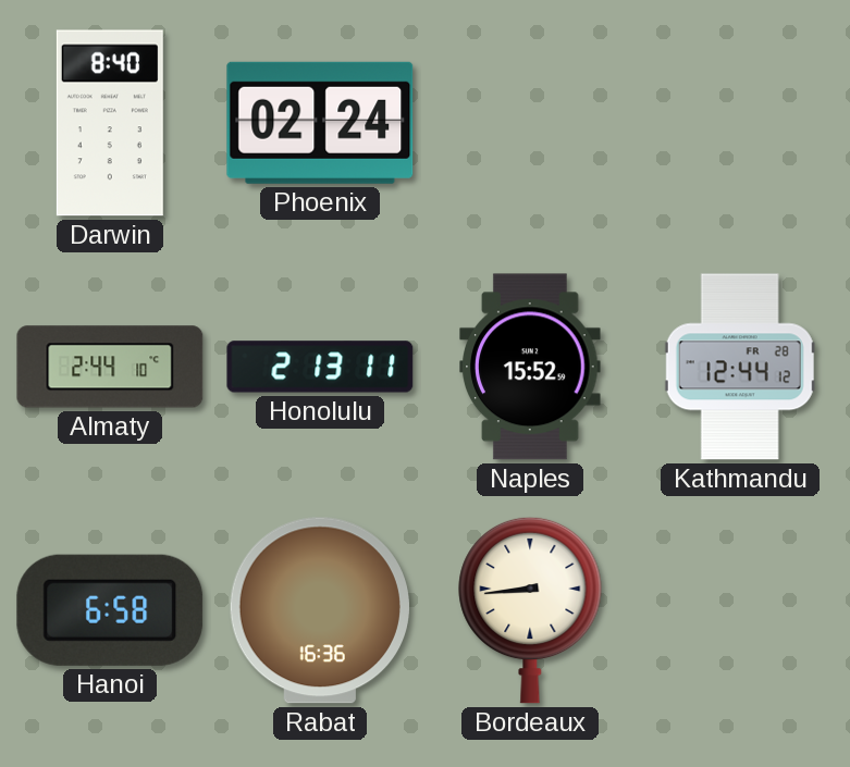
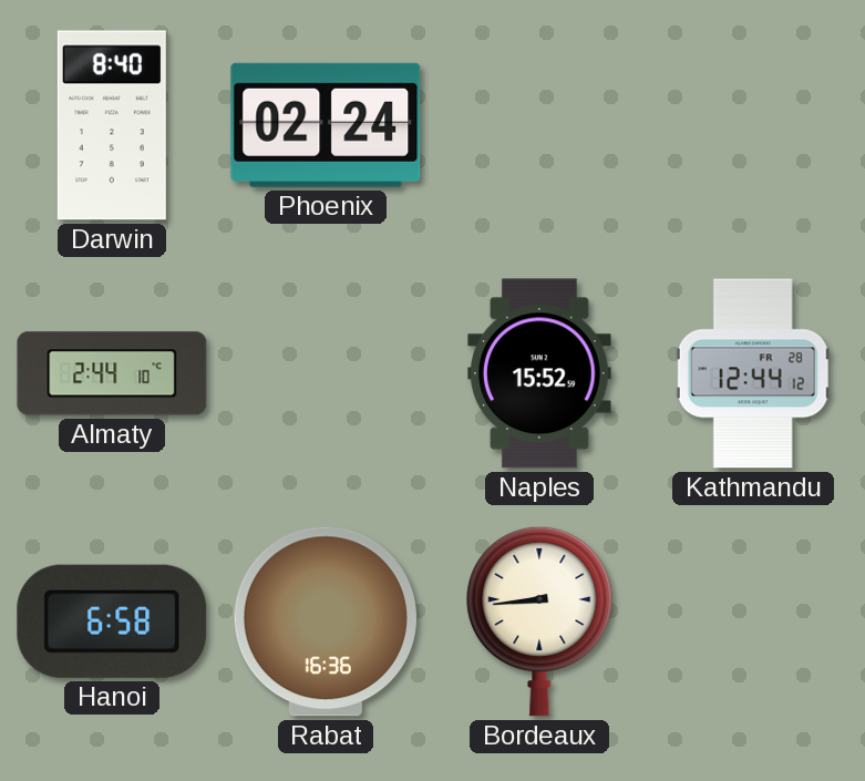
Honolulu: 2:13 -> none
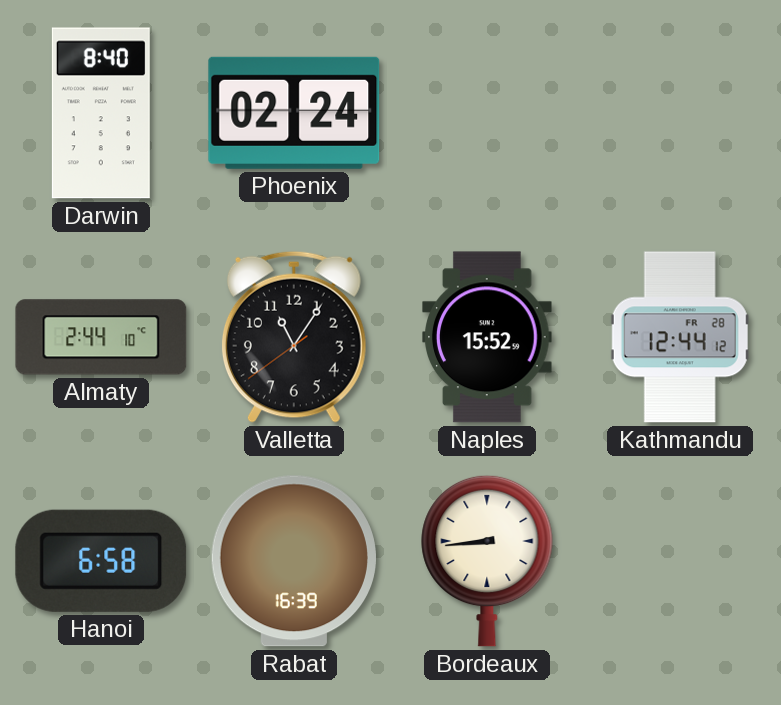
Valletta: none -> 11:05
Rabat: 16:36 -> 16:39
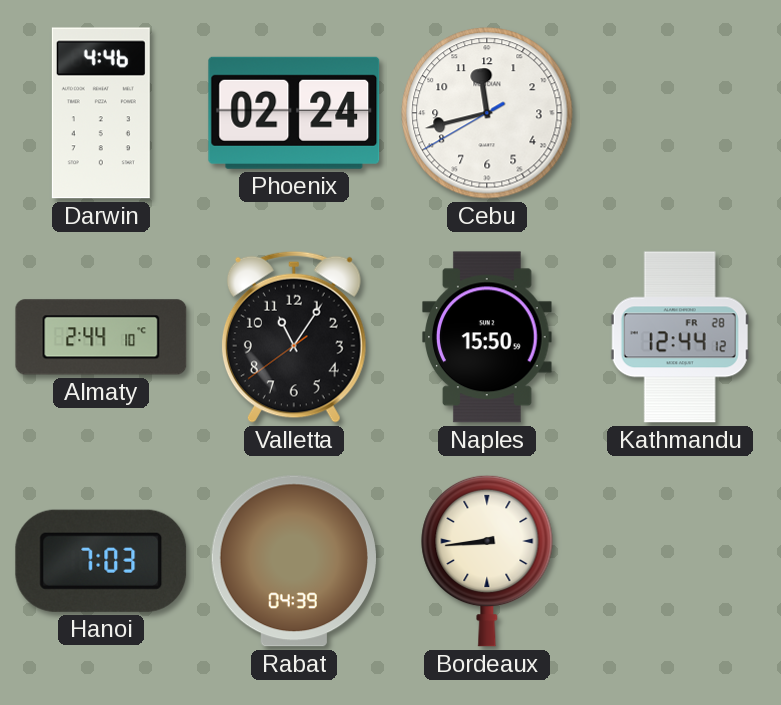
Darwin: 8:40 -> 4:46
Cebu: none -> 11:42
Naples: 15:52 -> 15:50
Hanoi: 6:58 -> 7:03
Rabat: 16:39 -> 04:39
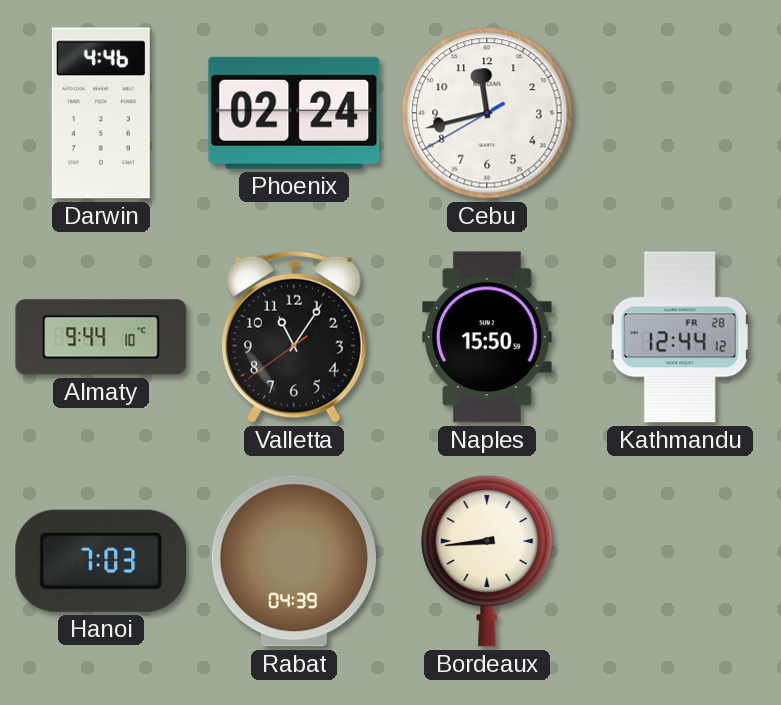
Almaty: 2:44 -> 9:44
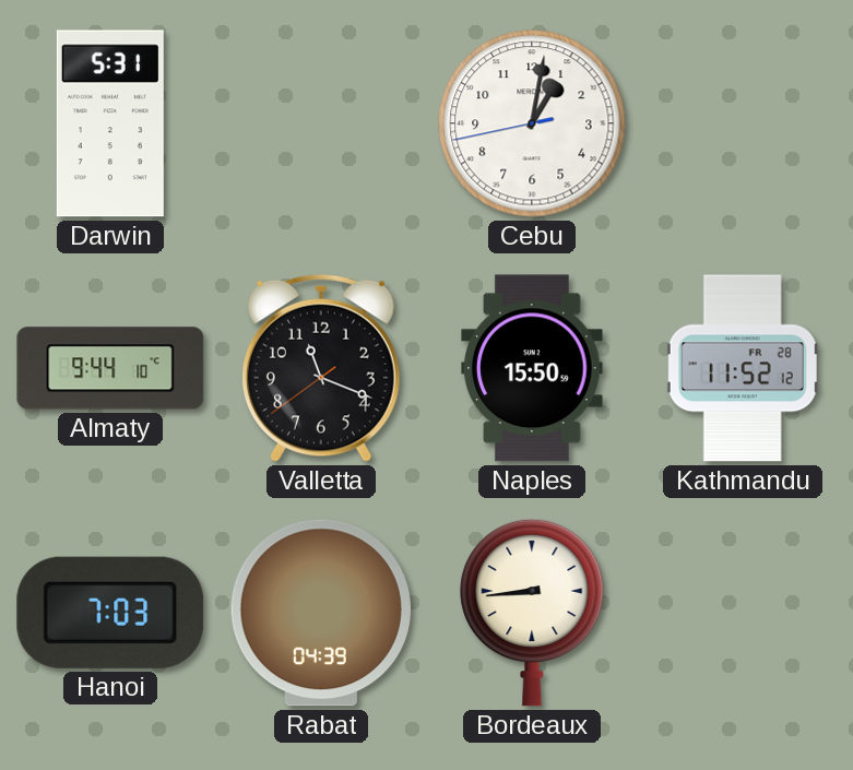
Darwin: 4:46 -> 5:31
Phoenix: 02:24 -> none
Cebu: 11:42 -> 1:01
Valletta: 11:05 -> 11:18
Kathmandu: 12:44 -> 11:52
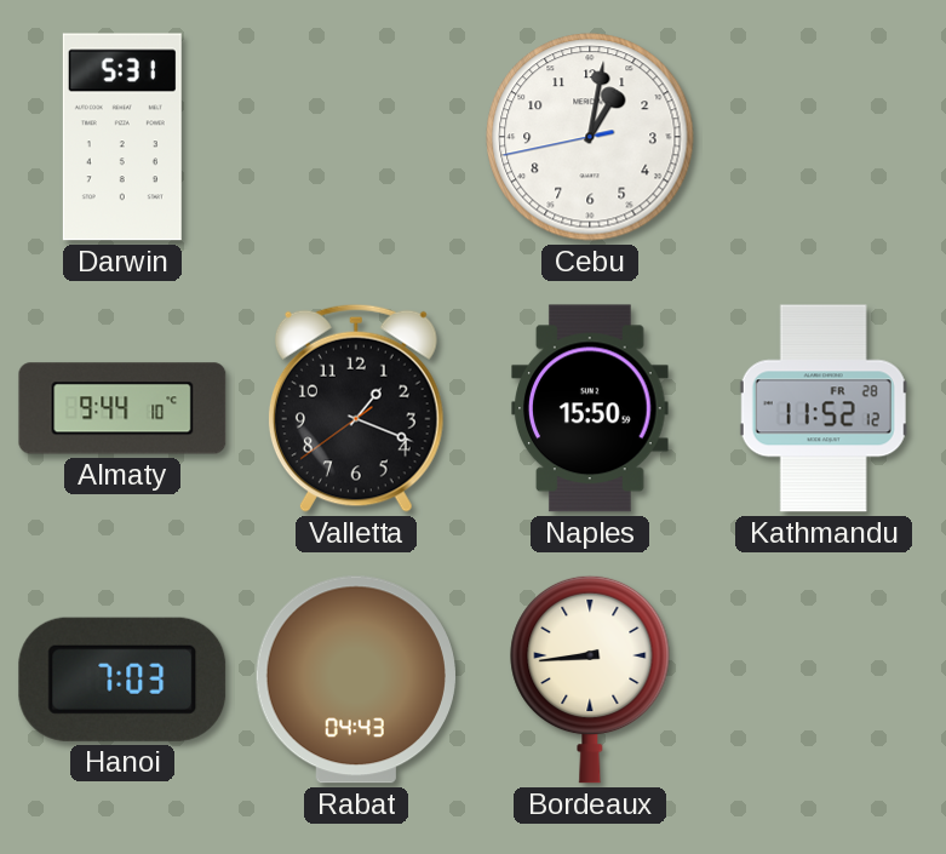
Valletta: 11:18 -> 1:18
Rabat: 04:39 -> 04:43
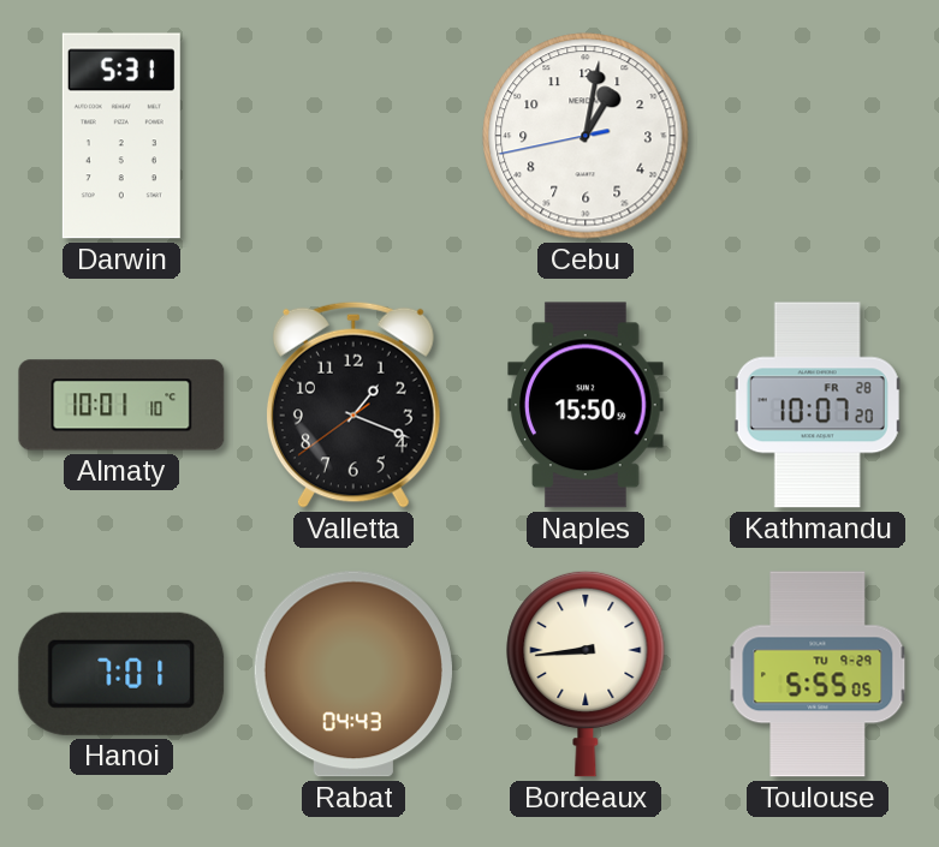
Almaty: 9:44 -> 10:01
Kathmandu: 11:52 -> 10:07
Hanoi: 7:03 -> 7:01
Toulouse: none -> 5:55
